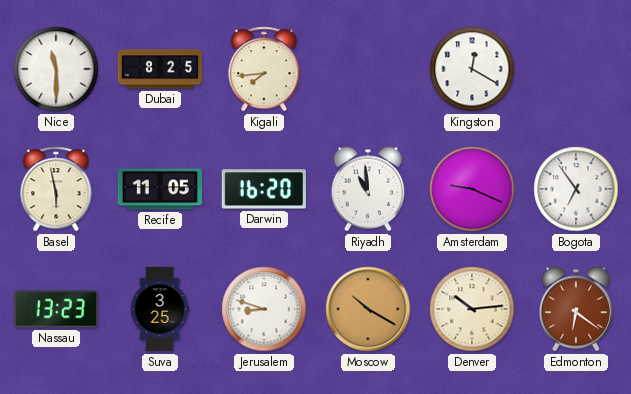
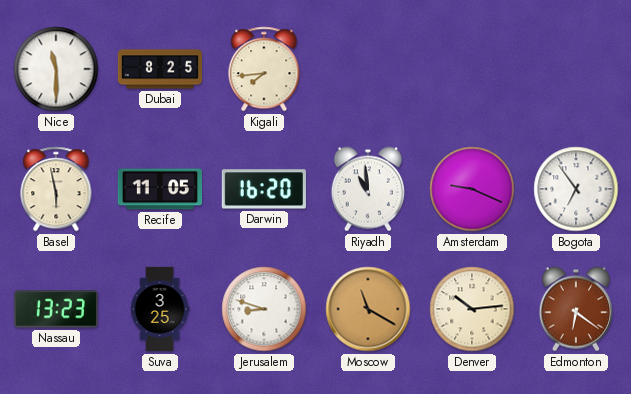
Kingston: 12:20 -> none
Moscow: 10:20 -> 11:20
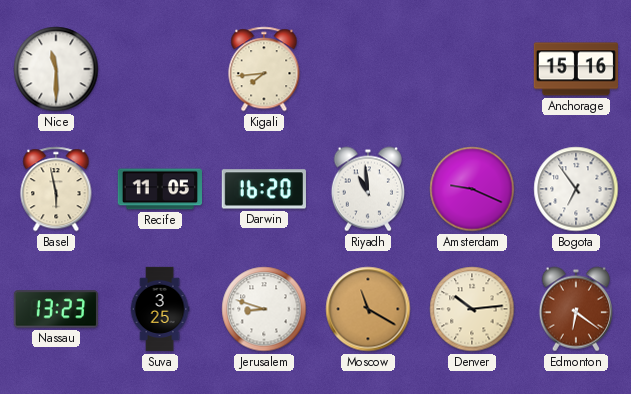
Dubai: 8:25 -> none
Anchorage: none -> 15:16
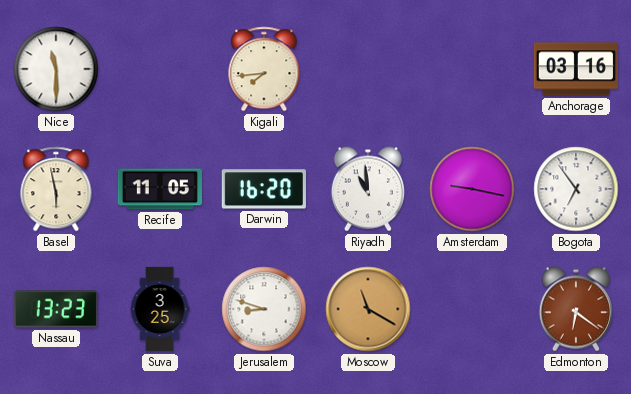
Anchorage: 15:16 -> 03:16
Amsterdam: 9:19 -> 9:17
Denver: 10:14 -> none
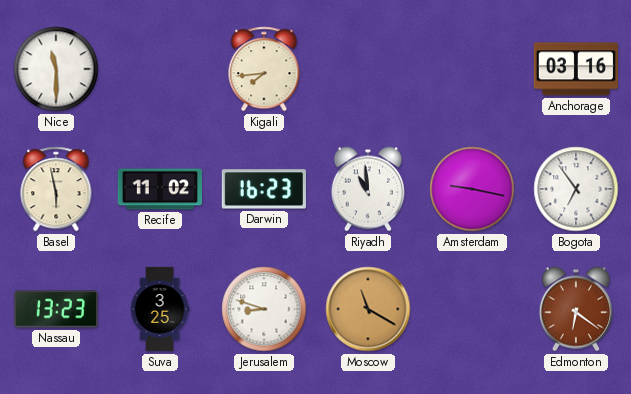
Recife: 11:05 -> 11:02
Darwin: 16:20 -> 16:23
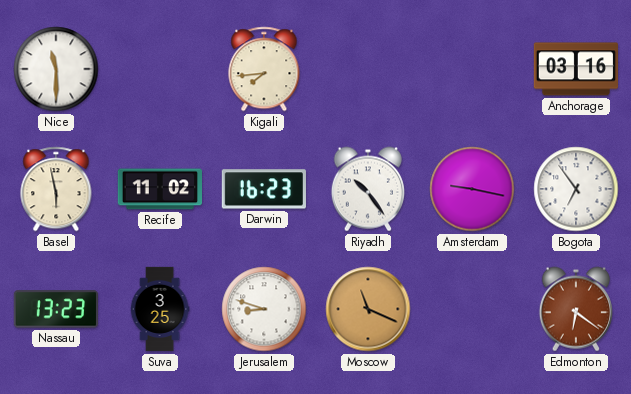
Riyadh: 10:59 -> 10:24
Moscow: 11:20 -> 11:19
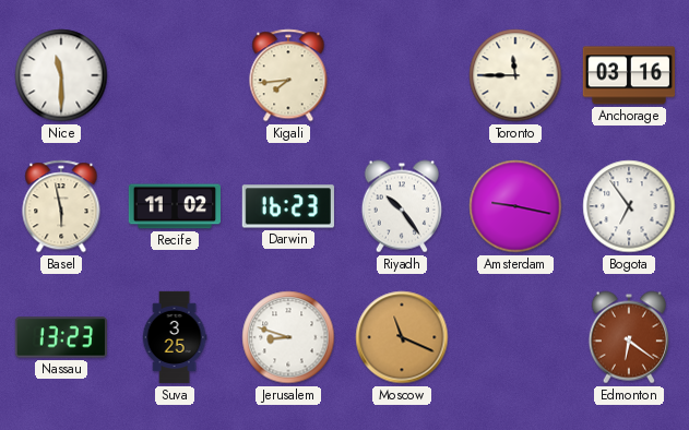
Toronto: none -> 11:45
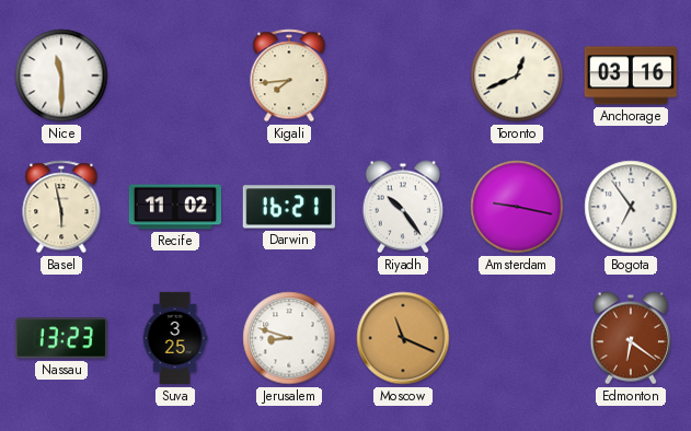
Toronto: 11:45 -> 12:41
Darwin: 16:23 -> 16:21
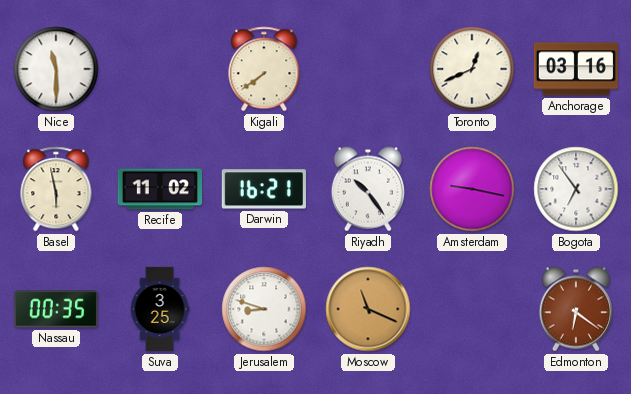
Kigali: 7:44 -> 7:39
Nassau: 13:23 -> 00:35
